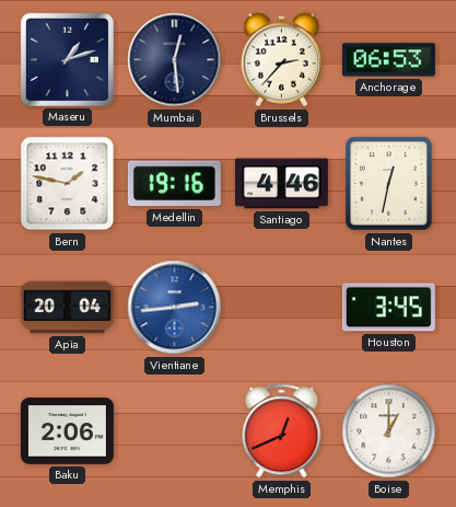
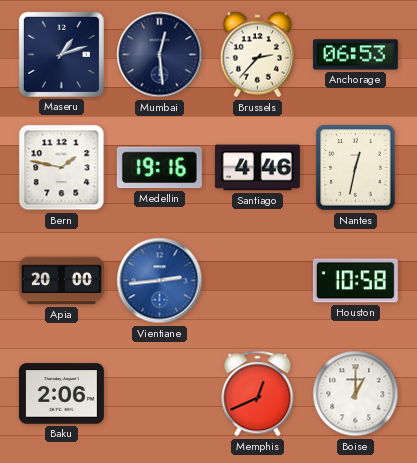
Apia: 20:04 -> 20:00
Houston: 3:45 -> 10:58
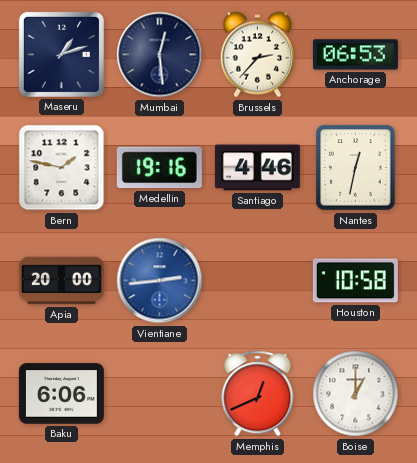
Baku: 2:06 -> 6:06
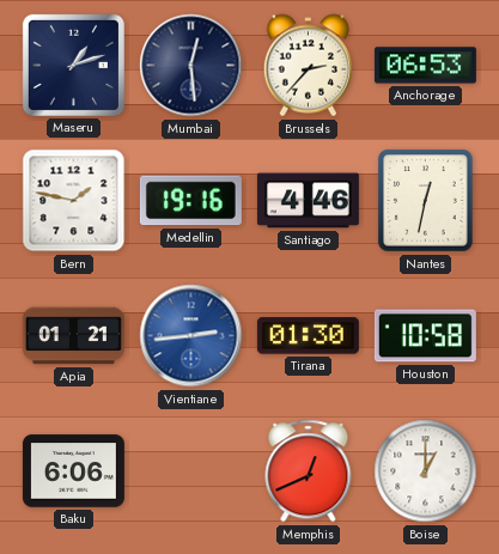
Apia: 20:00 -> 01:21
Tirana: none -> 01:30
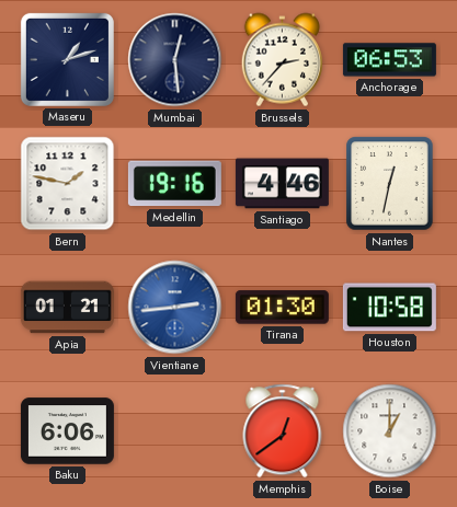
Memphis: 12:41 -> 12:39
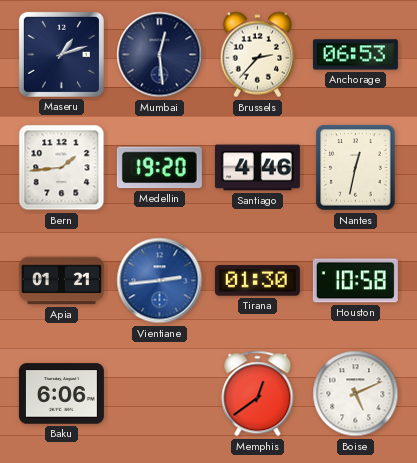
Bern: 1:47 -> 1:44
Medellin: 19:16 -> 19:20
Boise: 1:00 -> 5:11
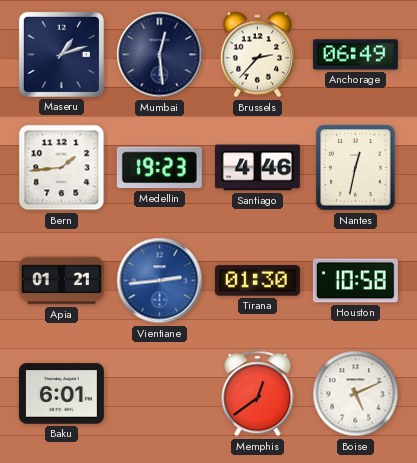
Anchorage: 06:53 -> 06:49
Medellin: 19:20 -> 19:23
Baku: 6:06 -> 6:01
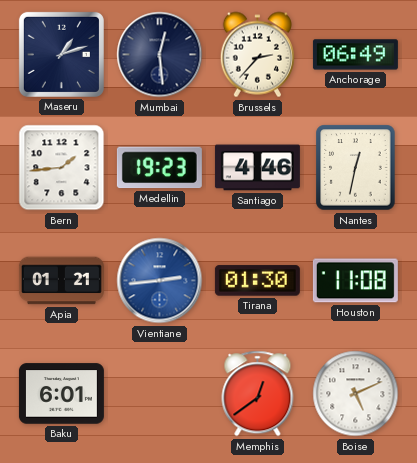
Houston: 10:58 -> 11:08
